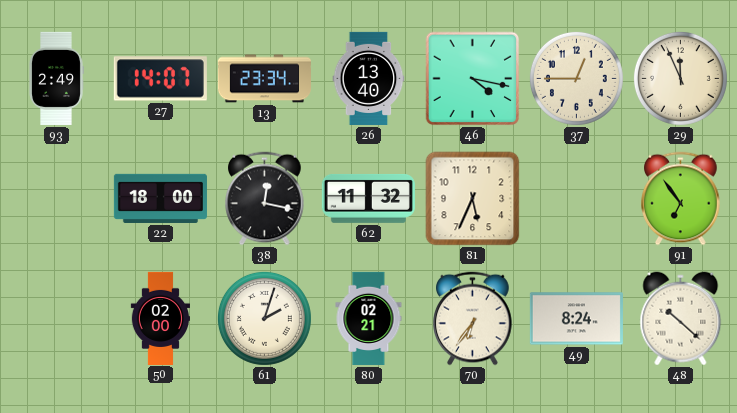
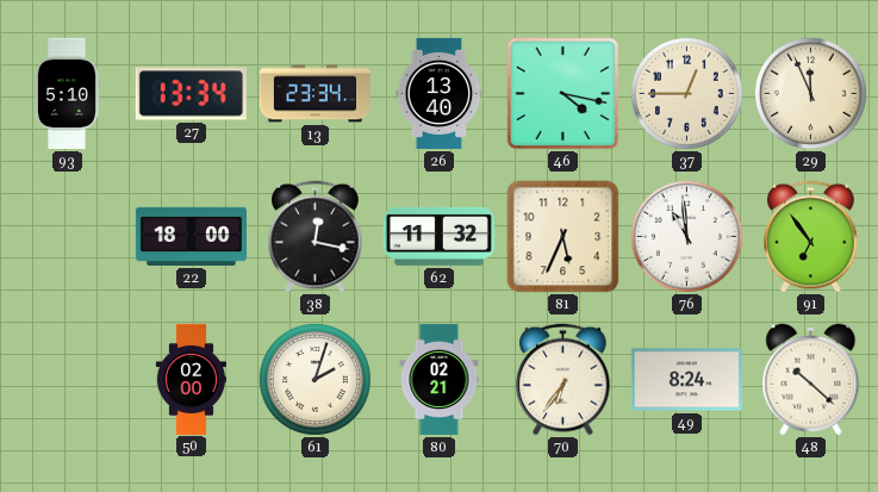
93: 2:49 -> 5:10
27: 14:07 -> 13:34
76: none -> 10:59
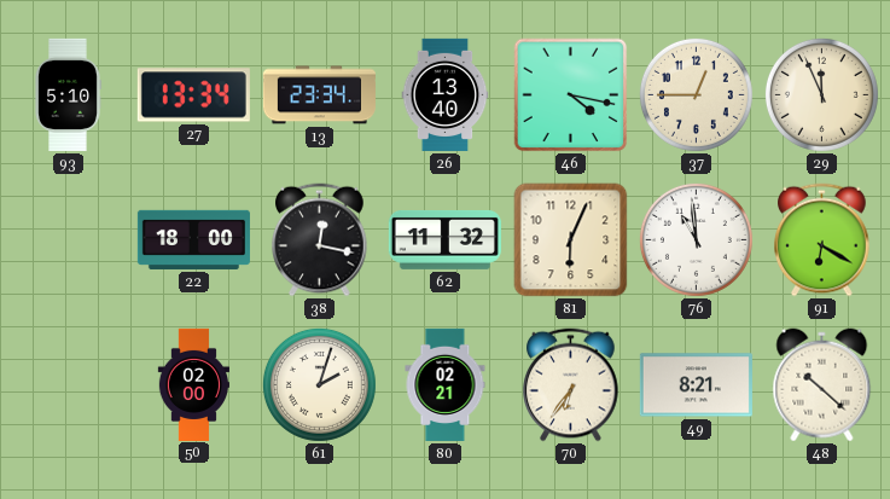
81: 5:34 -> 6:04
91: 6:54 -> 6:20
49: 8:24 -> 8:21
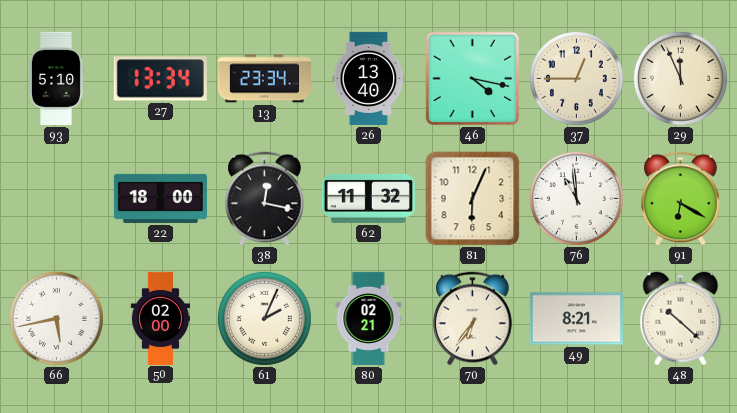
66: none -> 5:43
61: 2:03 -> 2:04
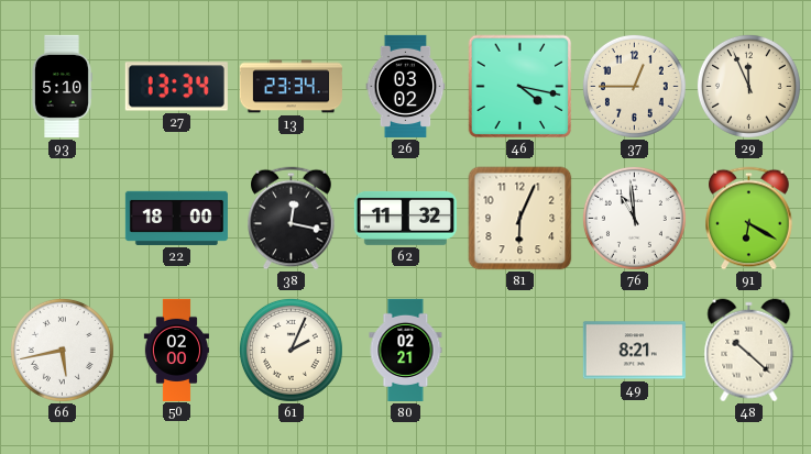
26: 13:40 -> 03:02
70: 6:36 -> none
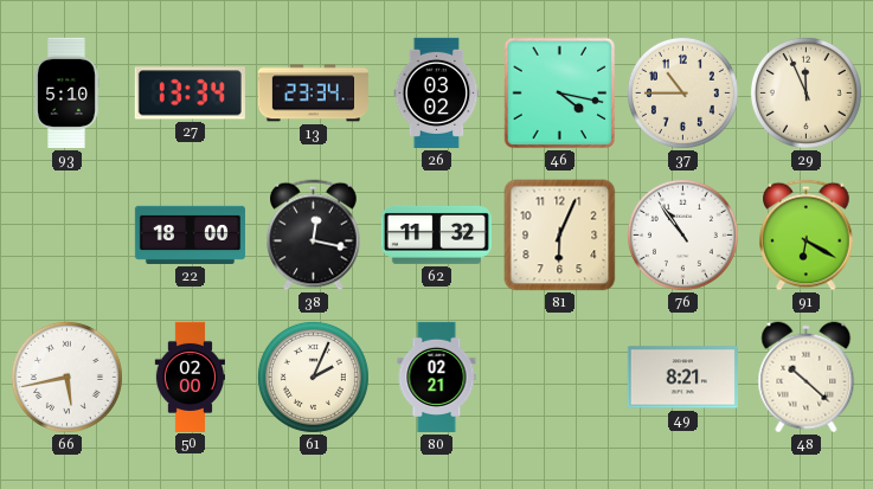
37: 12:45 -> 10:45
76: 10:59 -> 10:54
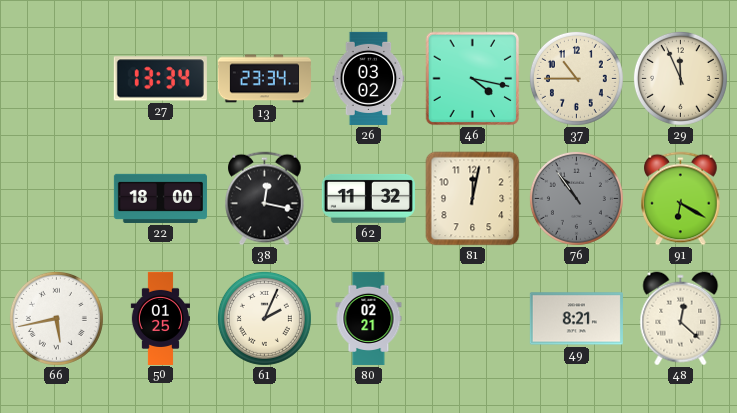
93: 5:10 -> none
81: 6:04 -> 12:02
76 dial: white -> grey
50: 02:00 -> 01:25
48: 10:22 -> 12:22
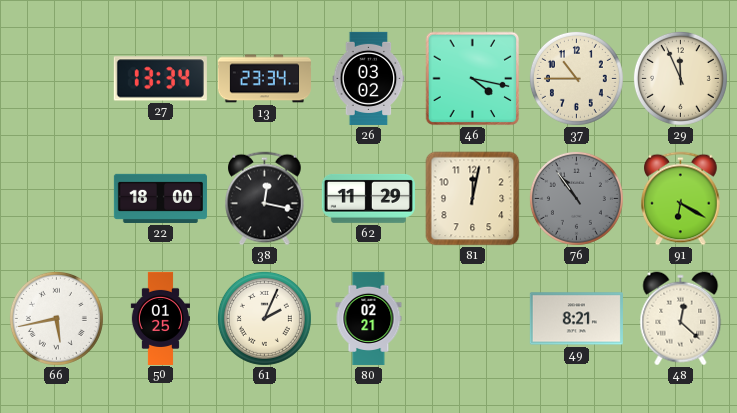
62: 11:32 -> 11:29
